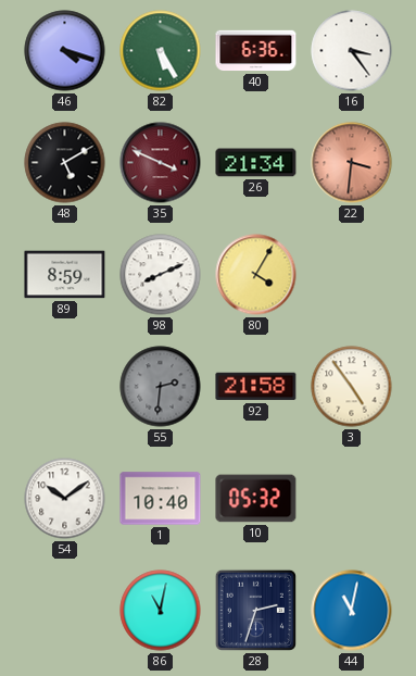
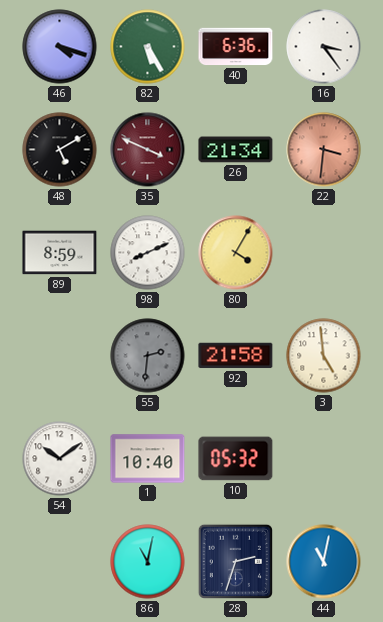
3: 4:54 -> 4:59
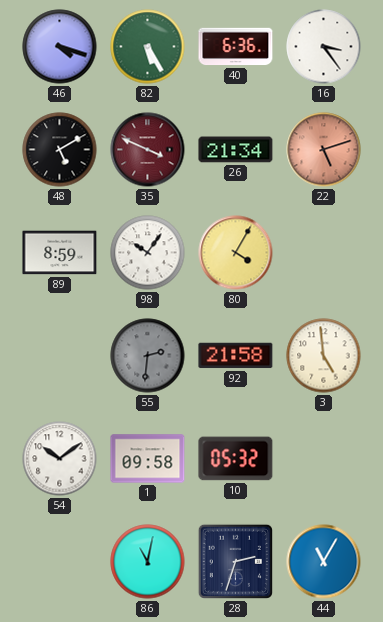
22: 3:31 -> 5:12
98: 8:11 -> 10:06
1: 10:40 -> 09:58
44: 11:02 -> 11:05
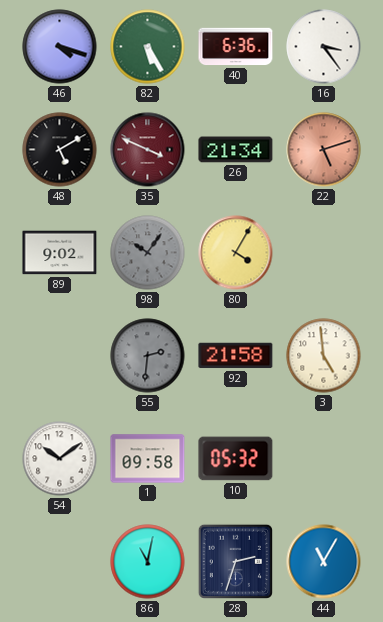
89: 8:59 -> 9:02
98 dial: white -> grey
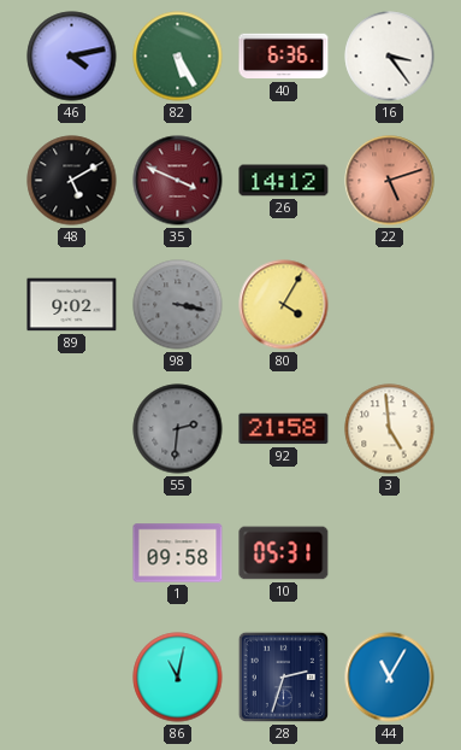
46: 4:18 -> 4:13
26: 21:34 -> 14:12
98: 10:06 -> 3:17
54: 10:09 -> none
10: 05:32 -> 05:31
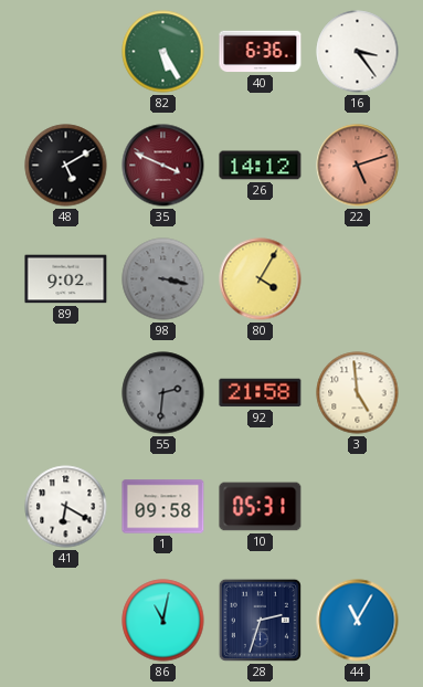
46: 4:13 -> none
41: none -> 6:20
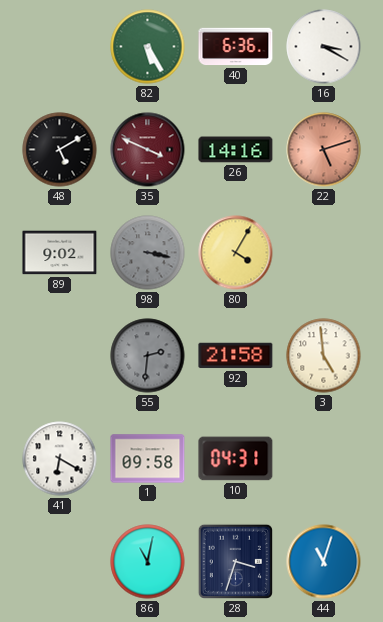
16: 3:24 -> 3:20
26: 14:12 -> 14:16
10: 05:31 -> 04:31
28: 2:33 -> 3:33
44: 11:05 -> 11:03
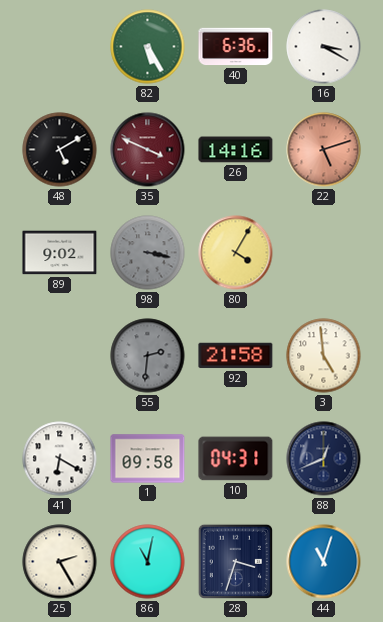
88: none -> 12:41
25: none -> 2:25
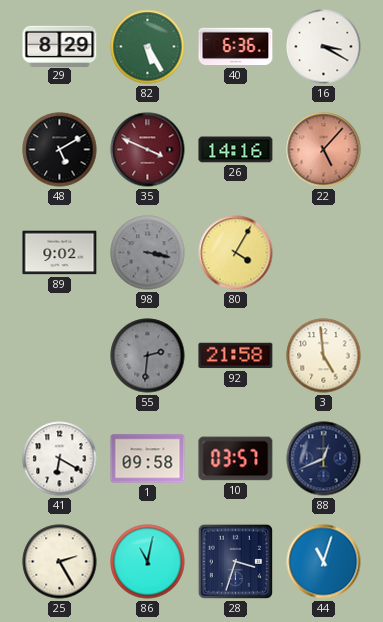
29: none -> 8:29
22: 5:12 -> 5:07
10: 04:31 -> 03:57
